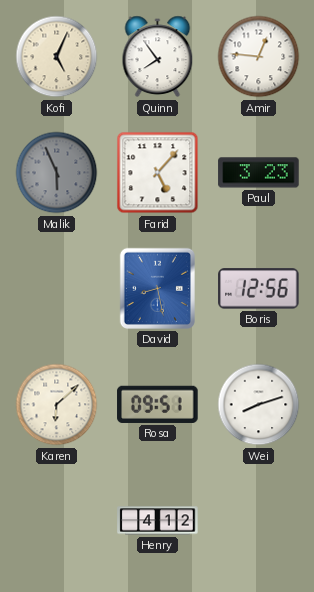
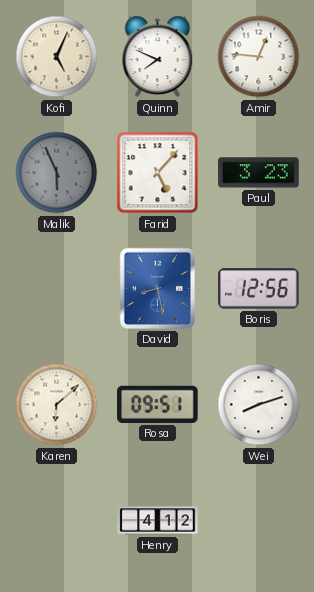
Quinn: 7:54 -> 7:49
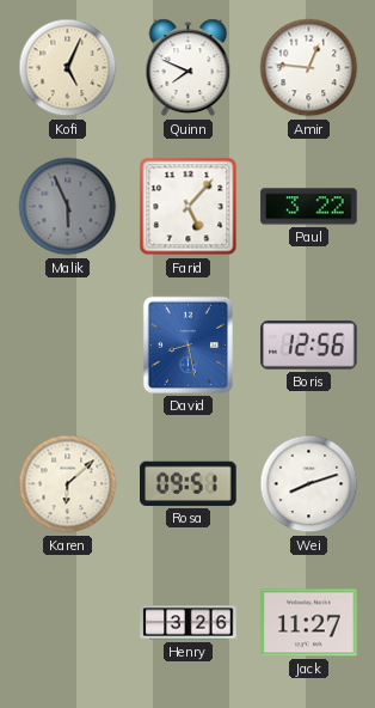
Paul: 3:23 -> 3:22
Henry: 4:12 -> 3:26
Jack: none -> 11:27
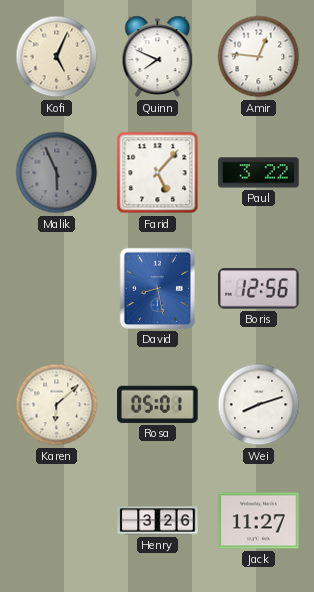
Rosa: 09:51 -> 05:01
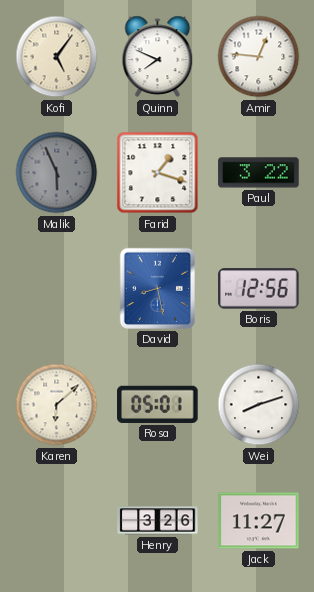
Kofi: 5:04 -> 5:06
Farid: 5:07 -> 1:18
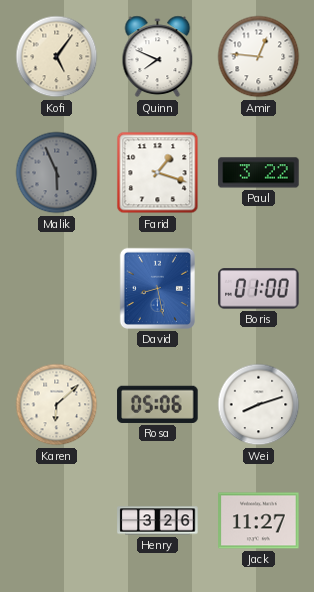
Boris: 12:56 -> 01:00
Rosa: 05:01 -> 05:06
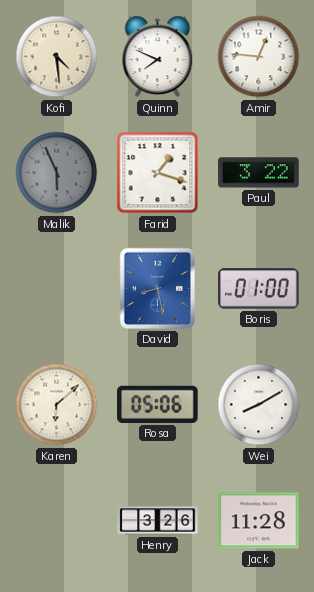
Kofi: 5:06 -> 4:29
Wei: 8:12 -> 8:10
Jack: 11:27 -> 11:28
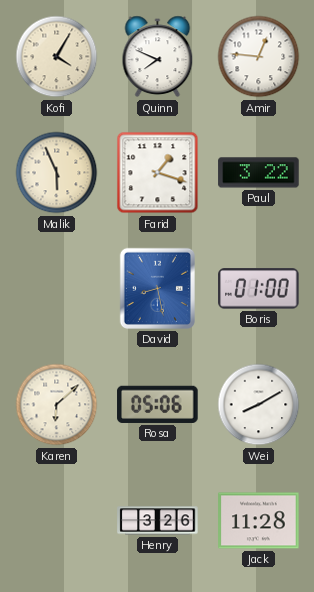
Kofi: 4:29 -> 4:05
Malik dial: grey -> cream
